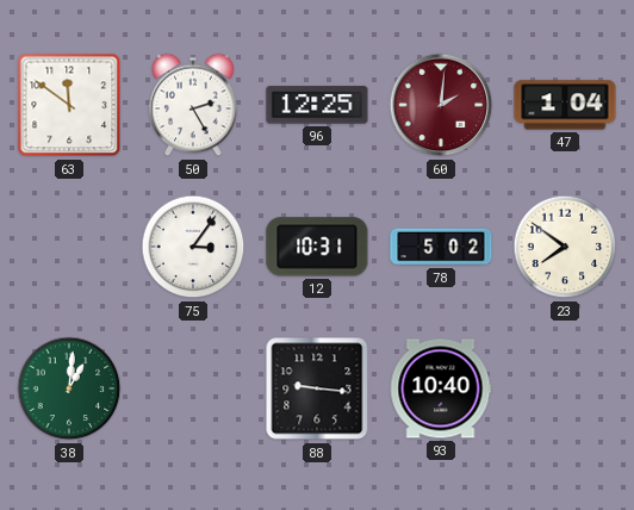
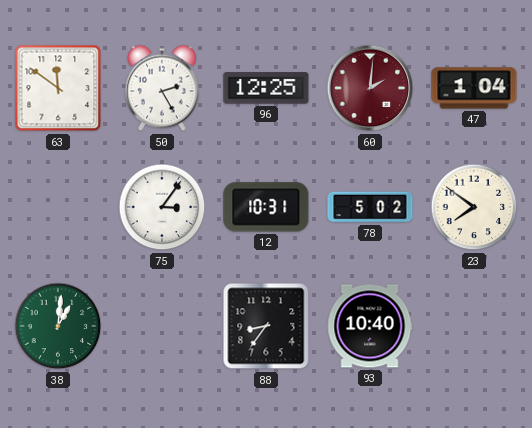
88: 9:16 -> 8:36
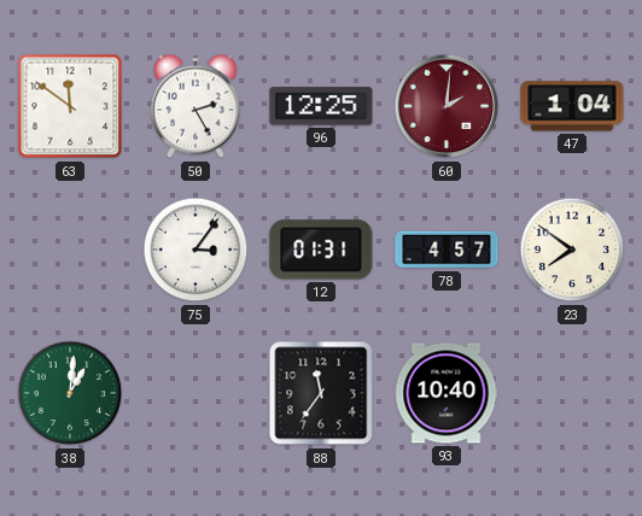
12: 10:31 -> 01:31
78: 5:02 -> 4:57
88: 8:36 -> 11:36
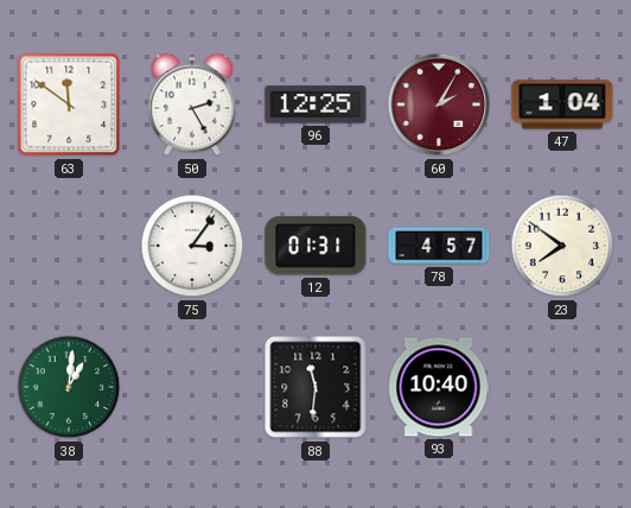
60: 2:01 -> 2:05
88: 11:36 -> 11:31
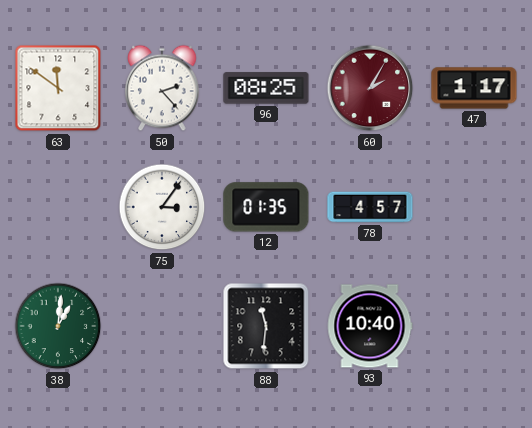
50: 2:25 -> 2:23
96: 12:25 -> 08:25
47: 1:04 -> 1:17
12: 01:31 -> 01:35
23: 7:51 -> none
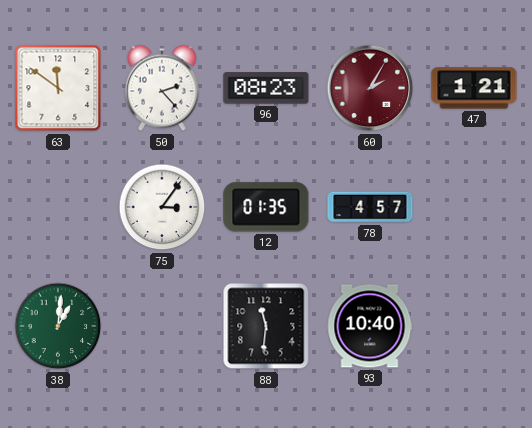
96: 08:25 -> 08:23
47: 1:17 -> 1:21
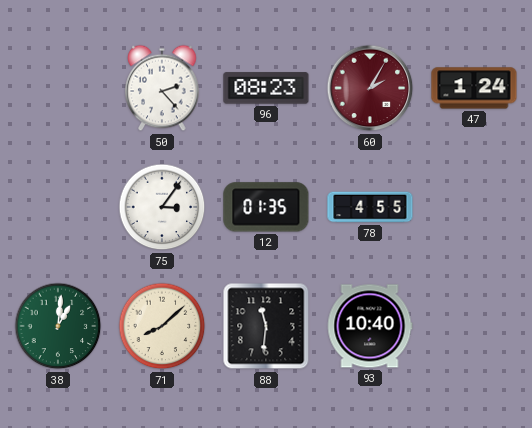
63: 11:51 -> none
47: 1:21 -> 1:24
78: 4:57 -> 4:55
71: none -> 8:08
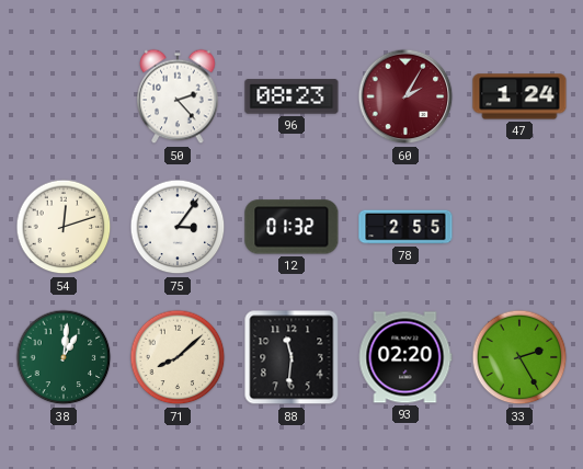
54: none -> 12:12
12: 01:35 -> 01:32
78: 4:55 -> 2:55
93: 10:40 -> 02:20
33: none -> 2:25
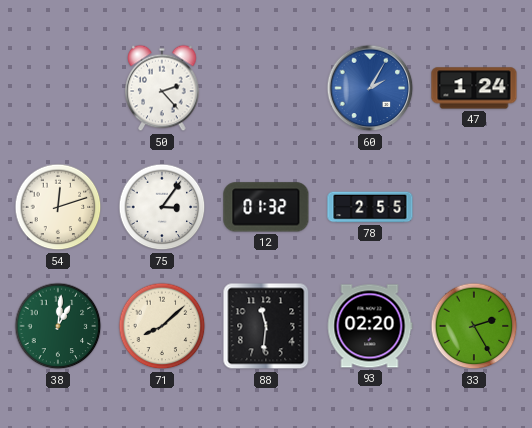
96: 08:23 -> none
60 dial: burgundy -> blue
